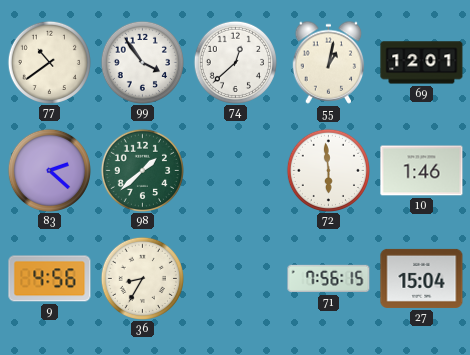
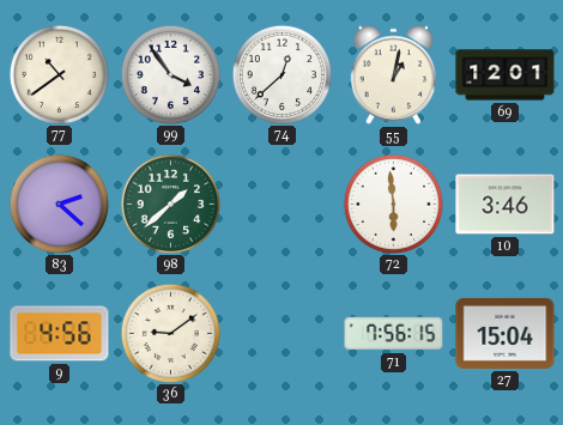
10: 1:46 -> 3:46
36: 8:35 -> 9:09
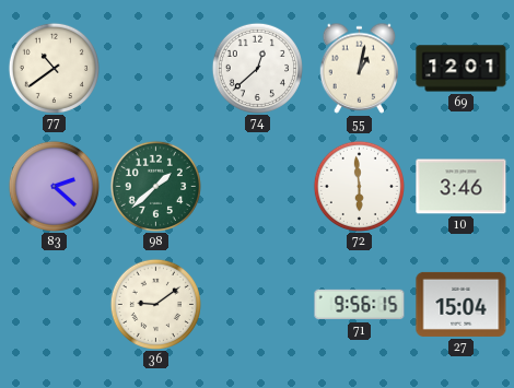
99: 3:54 -> none
9: 4:56 -> none
71: 7:56 -> 9:56
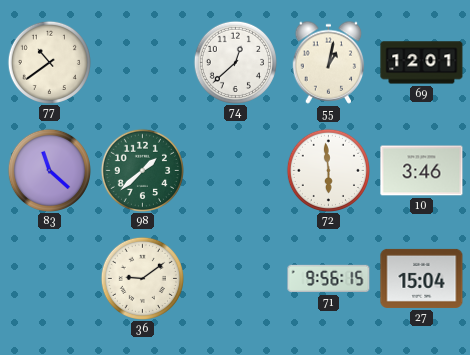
83: 2:22 -> 11:22
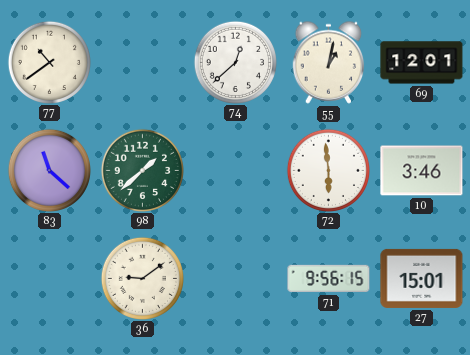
27: 15:04 -> 15:01
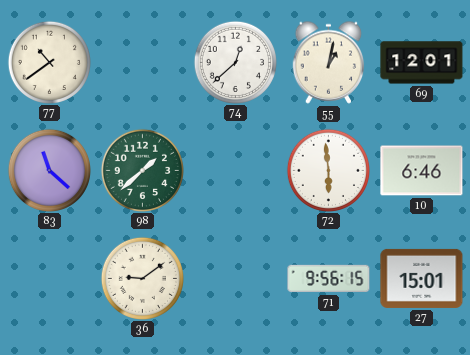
10: 3:46 -> 6:46
